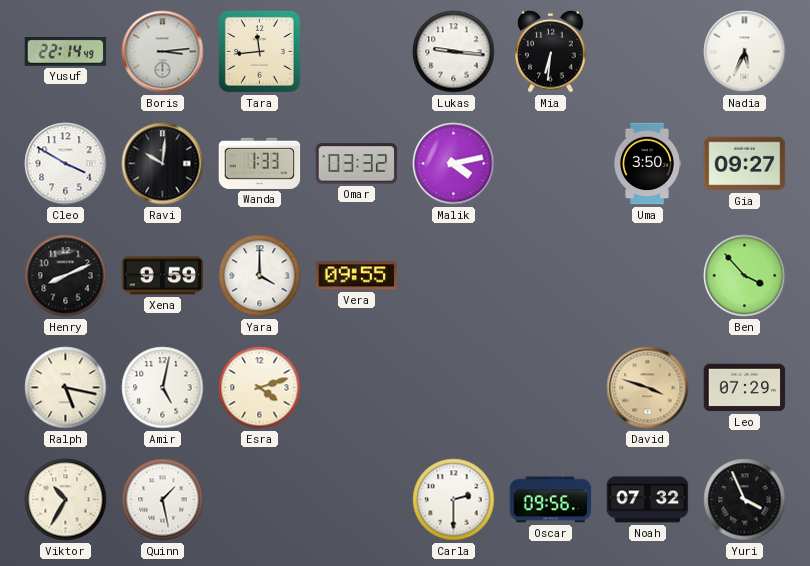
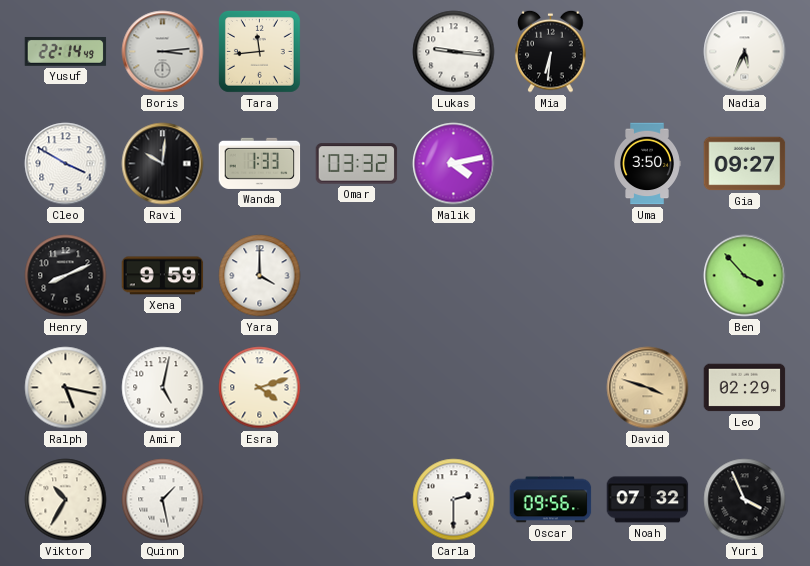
Vera: 09:55 -> none
Leo: 07:29 -> 02:29
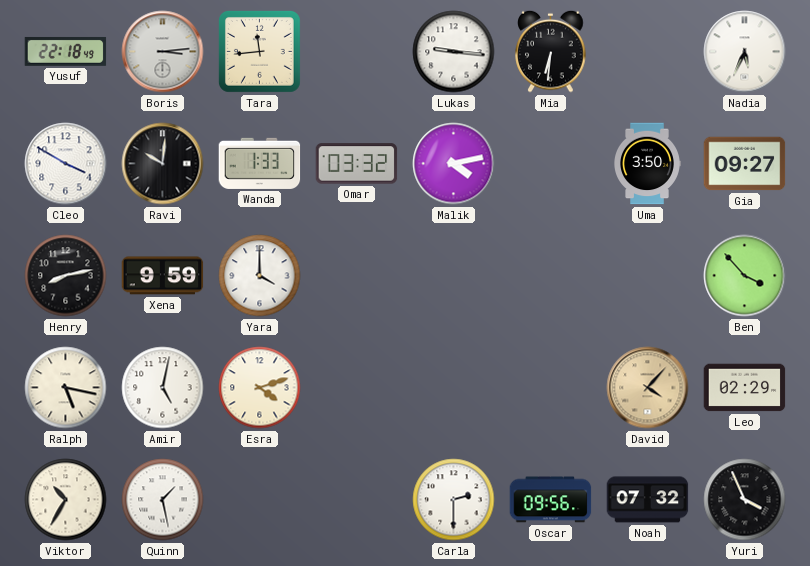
Yusuf: 22:14 -> 22:18
Henry: 8:11 -> 8:13
David: 3:48 -> 4:07
